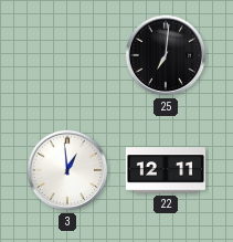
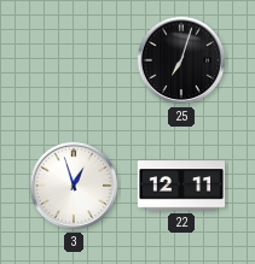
25: 7:01 -> 7:03
3: 12:59 -> 12:57
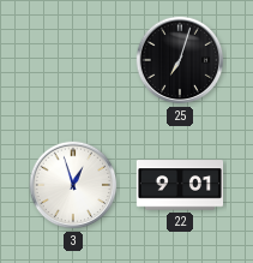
22: 12:11 -> 9:01
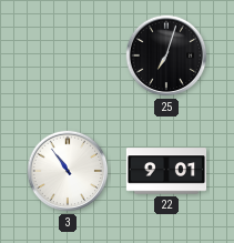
3: 12:57 -> 10:54
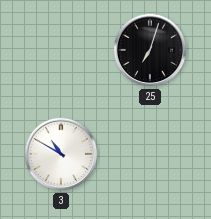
3: 10:54 -> 10:50
22: 9:01 -> none
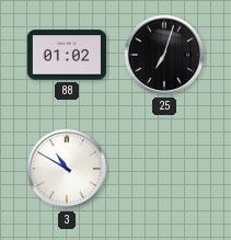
88: none -> 01:02
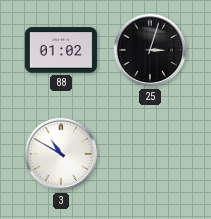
25: 7:03 -> 3:03
